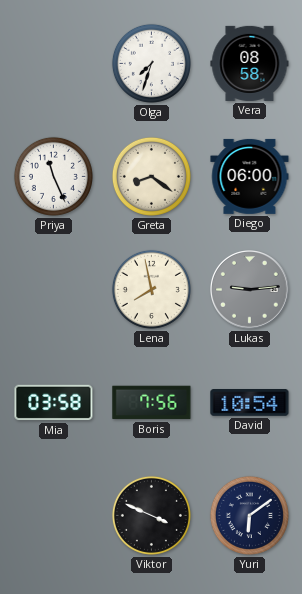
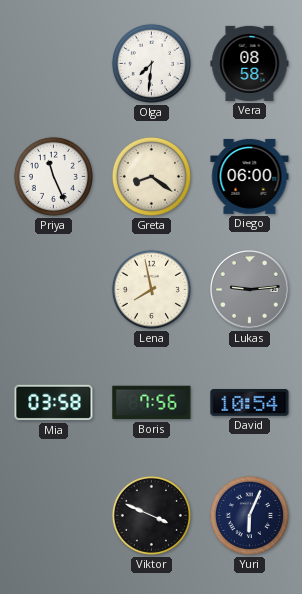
Olga: 7:33 -> 7:31
Yuri: 6:09 -> 6:04
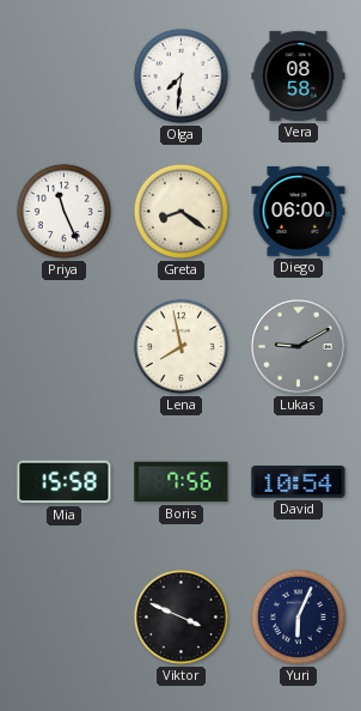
Lukas: 9:14 -> 9:10
Mia: 03:58 -> 15:58
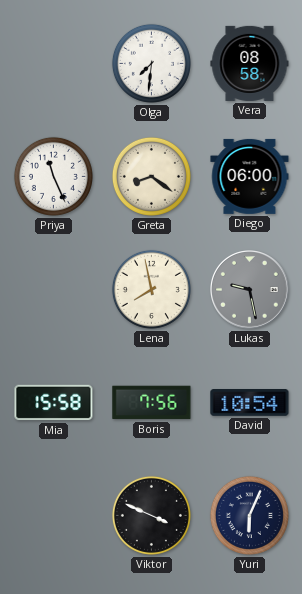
Lukas: 9:10 -> 9:28
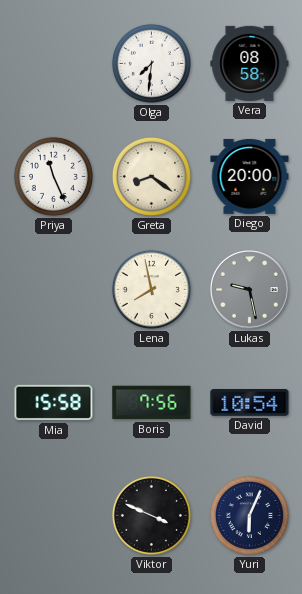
Diego: 06:00 -> 20:00
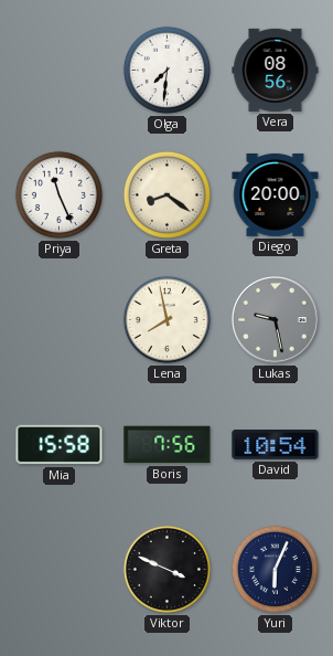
Vera: 08:58 -> 08:56
